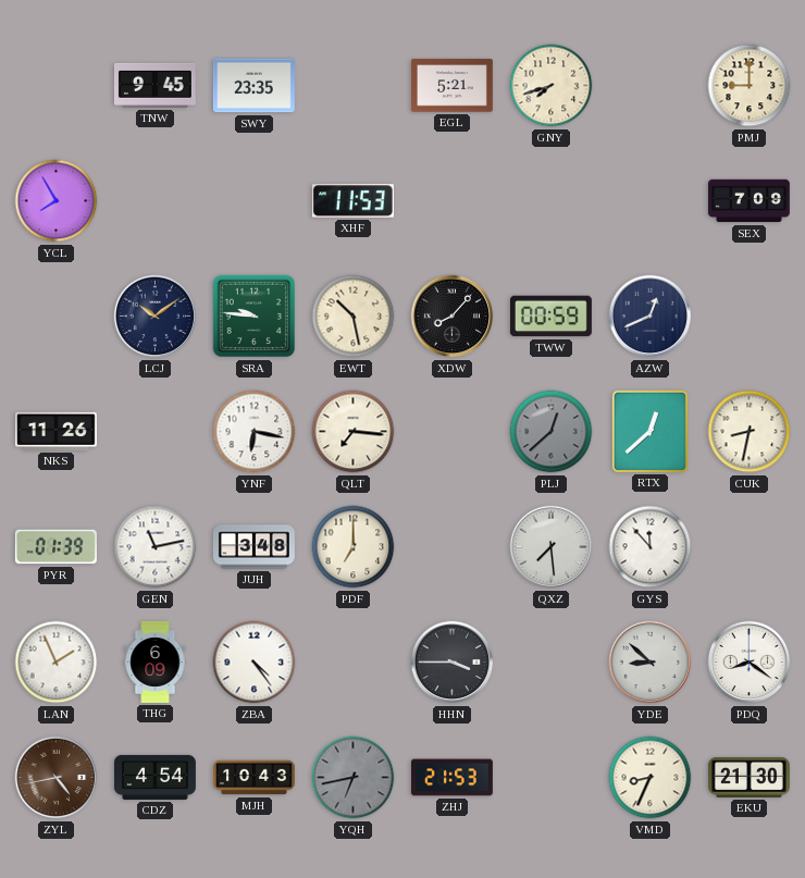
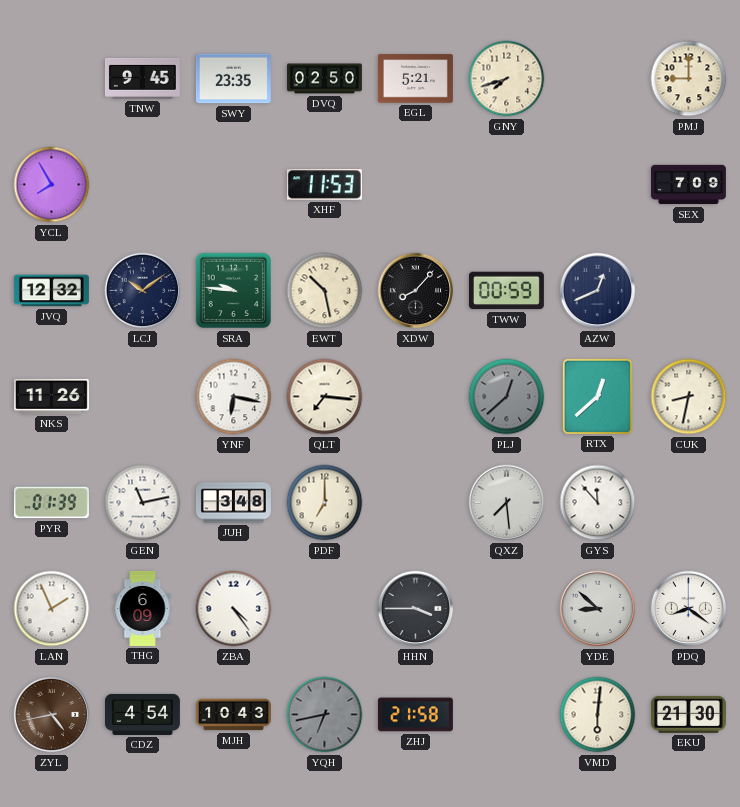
DVQ: none -> 02:50
JVQ: none -> 12:32
ZHJ: 21:53 -> 21:58
VMD: 8:34 -> 6:01
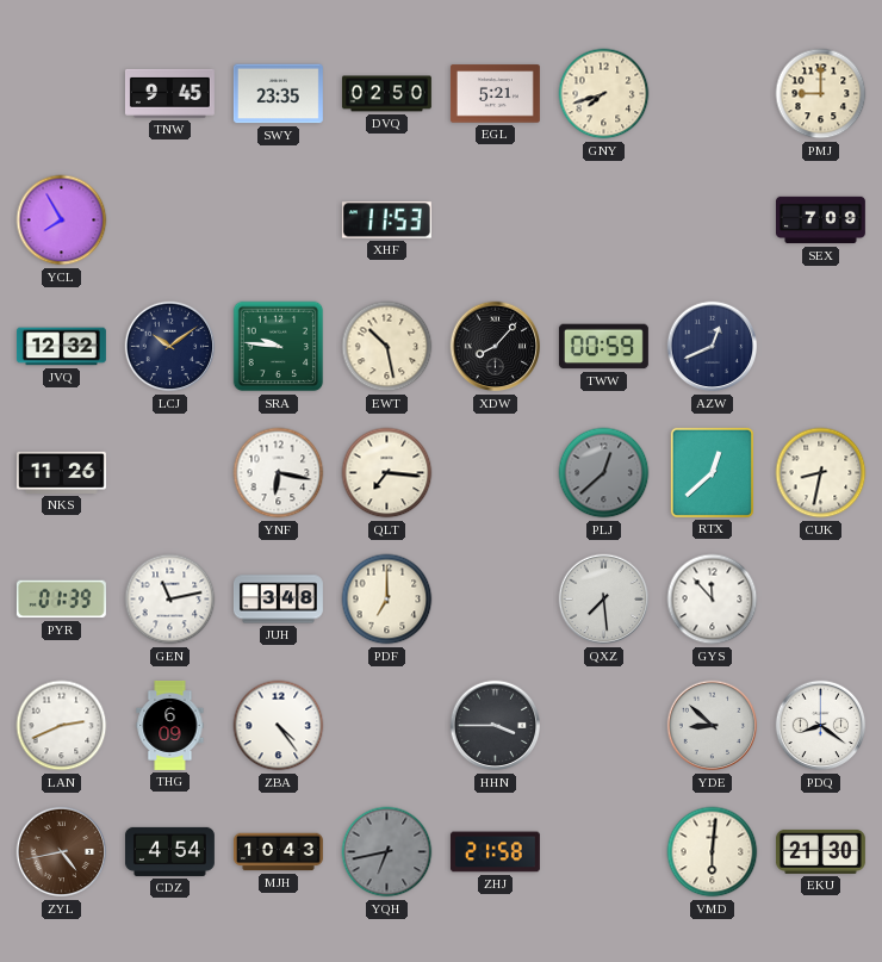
LAN: 1:56 -> 2:41
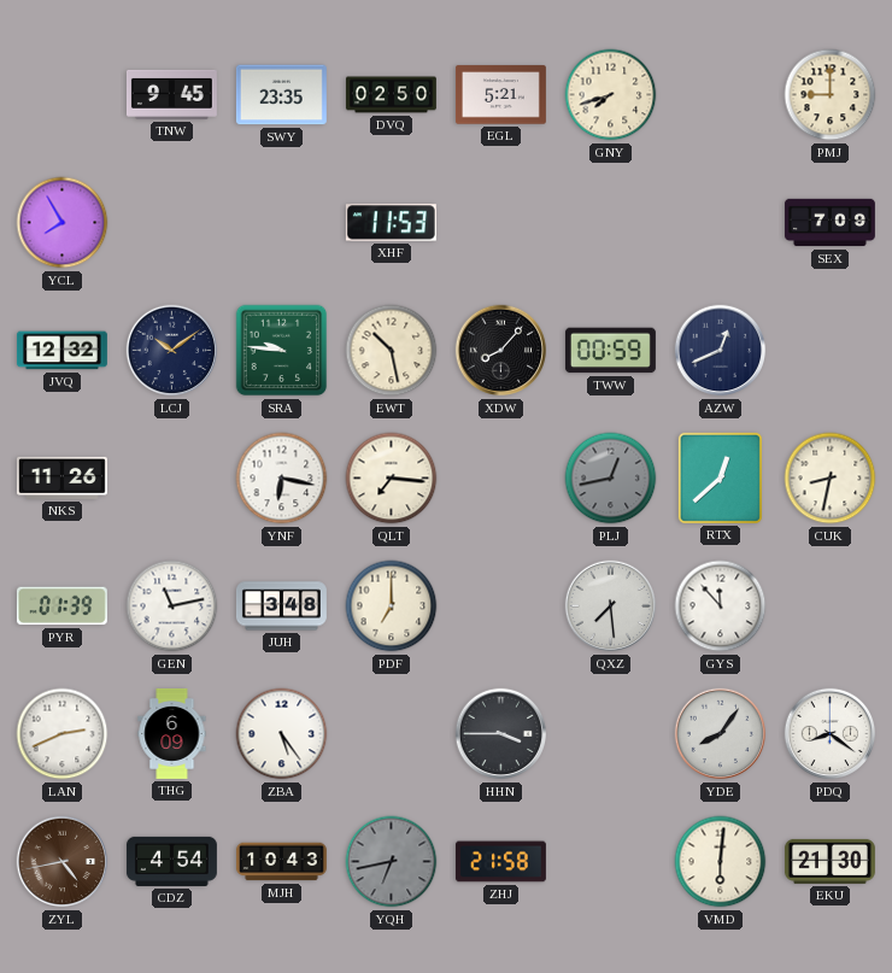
PLJ: 12:38 -> 12:43
ZBA: 4:24 -> 5:24
YDE: 8:52 -> 8:06
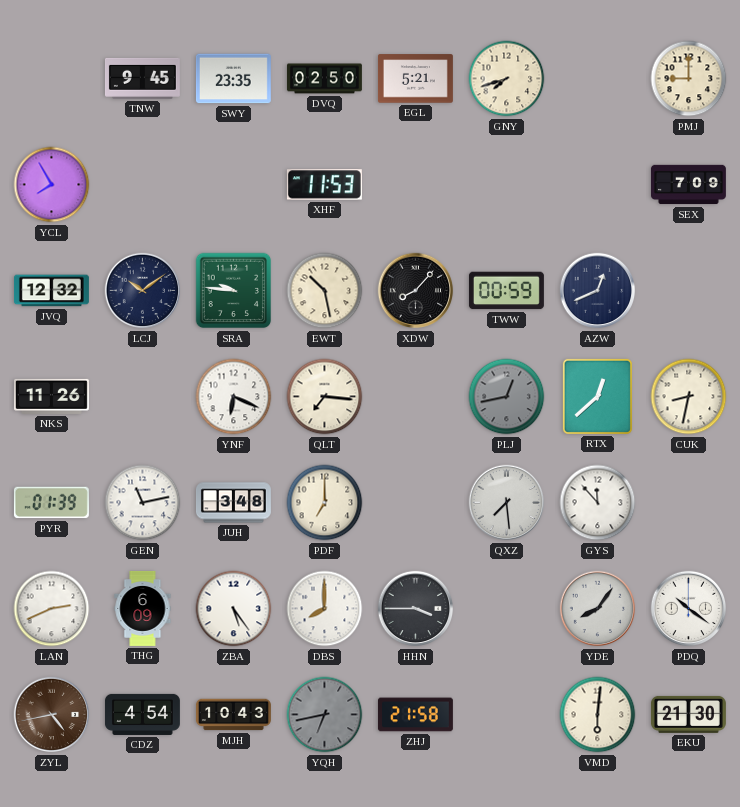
YNF: 6:17 -> 6:19
DBS: none -> 8:00
PDQ: 8:21 -> 10:21
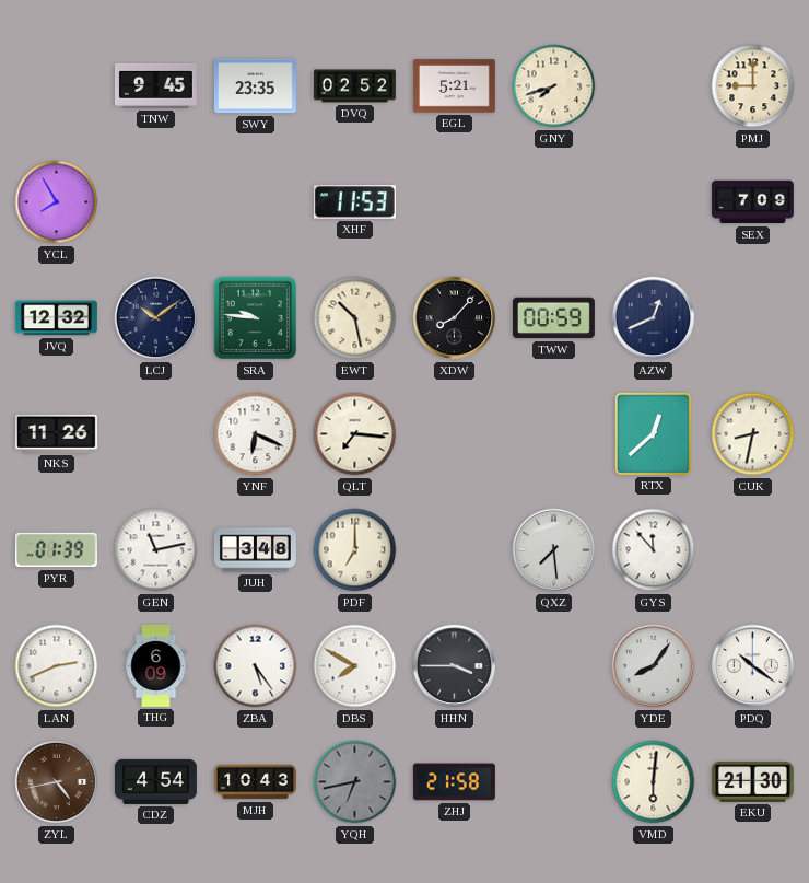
DVQ: 02:50 -> 02:52
PLJ: 12:43 -> none
DBS: 8:00 -> 7:50
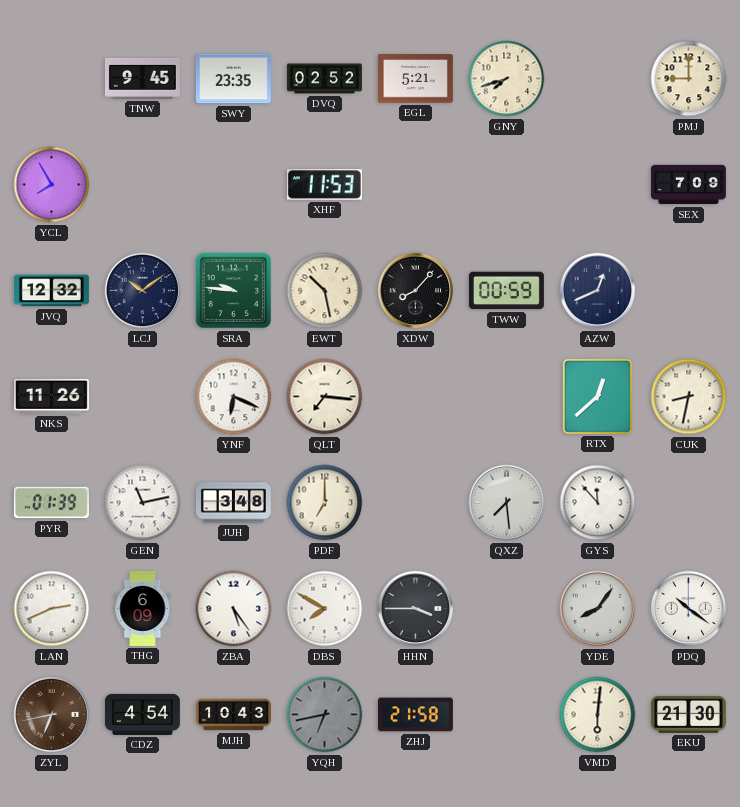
ZYL: 4:43 -> 6:43
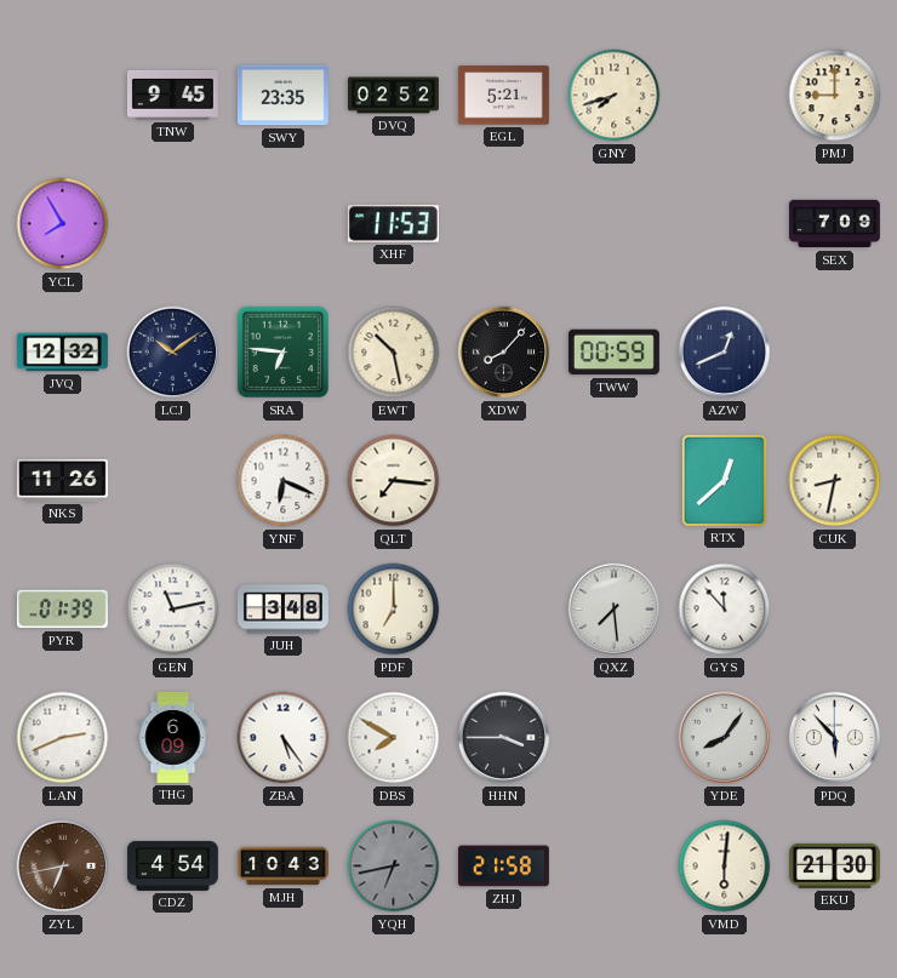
SRA: 9:46 -> 6:46
PDQ: 10:21 -> 5:53
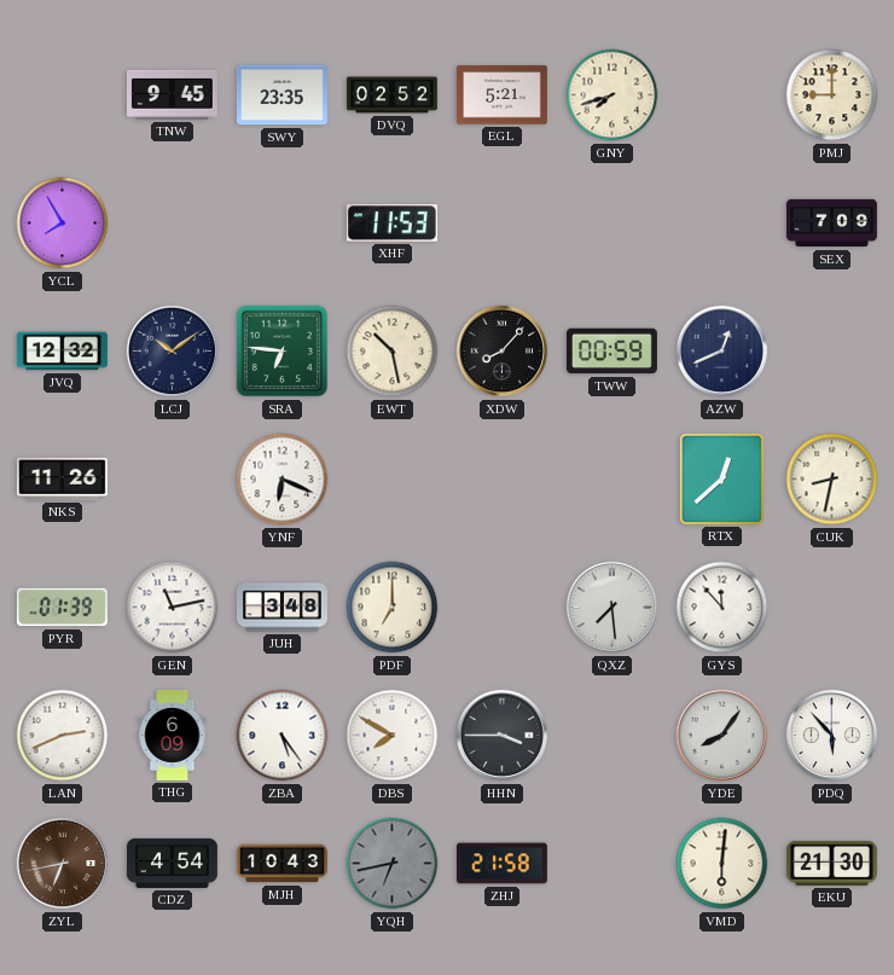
QLT: 7:16 -> none
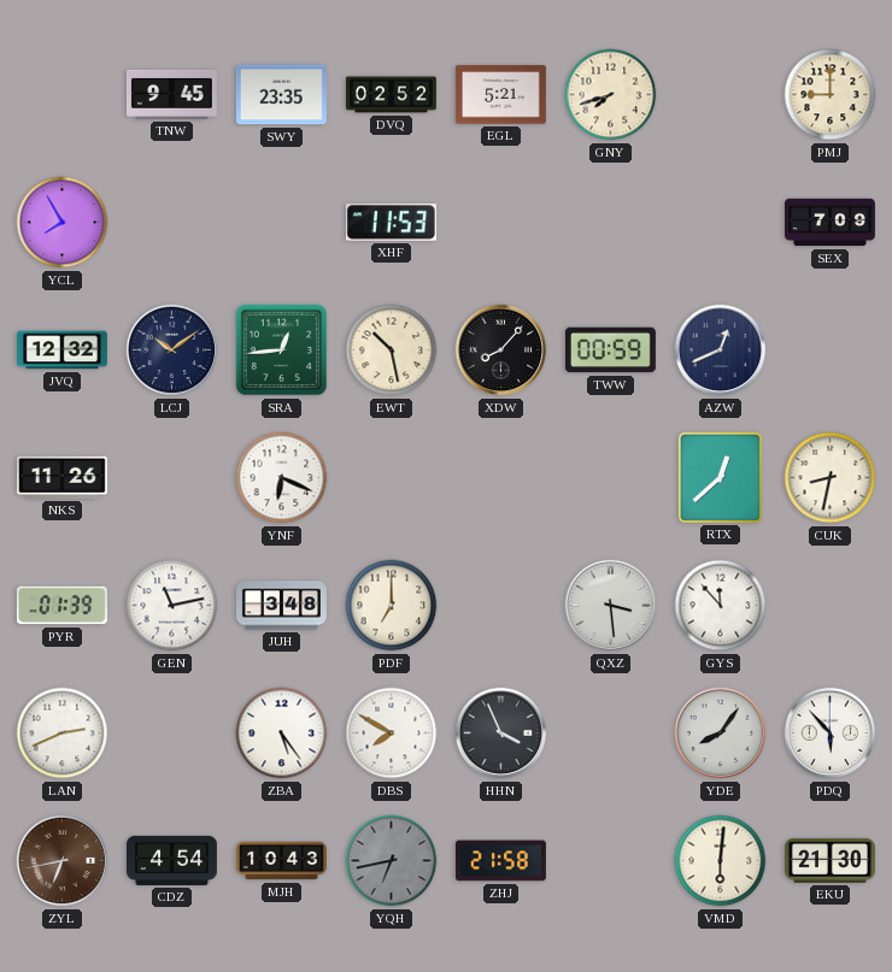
SRA: 6:46 -> 12:44
QXZ: 7:29 -> 3:29
THG: 6:09 -> none
HHN: 3:45 -> 3:56
